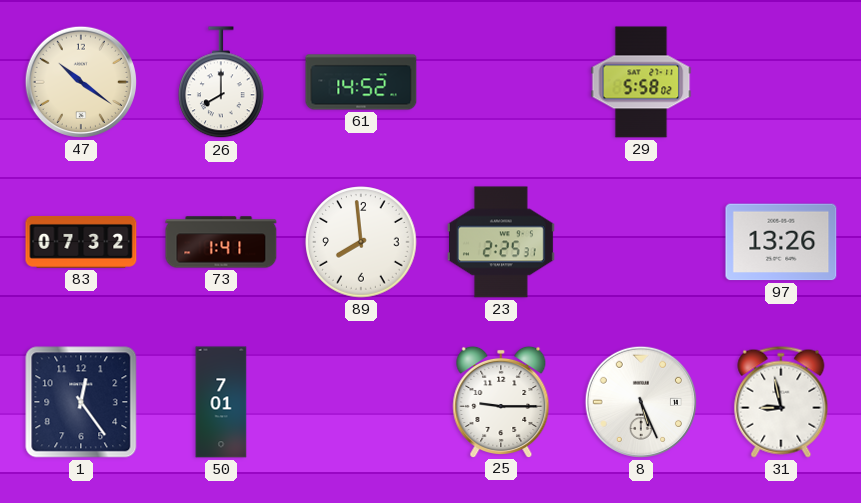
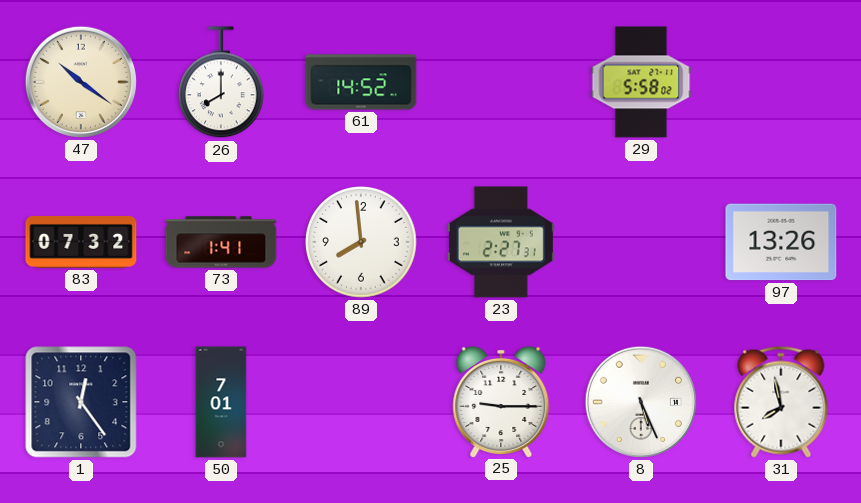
23: 2:25 -> 2:27
31: 8:58 -> 7:58
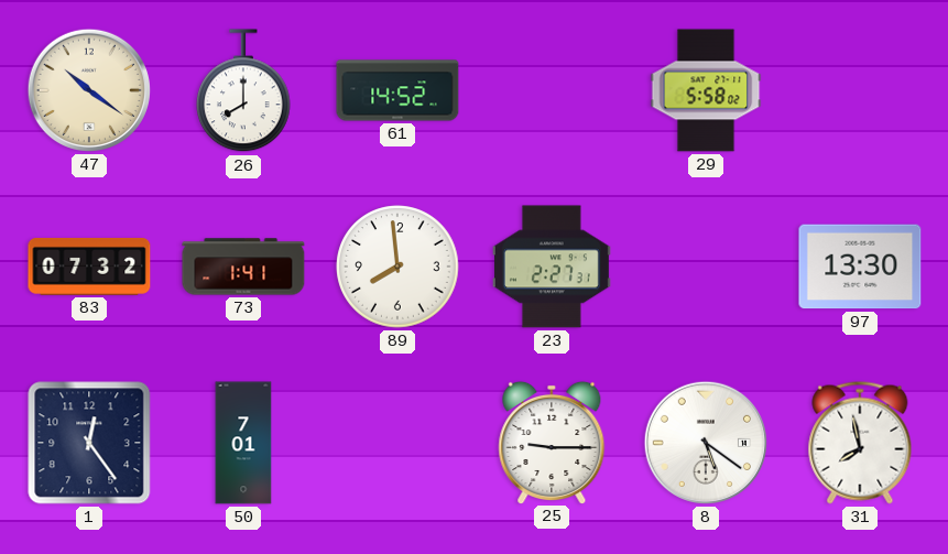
97: 13:26 -> 13:30
8: 5:26 -> 5:21
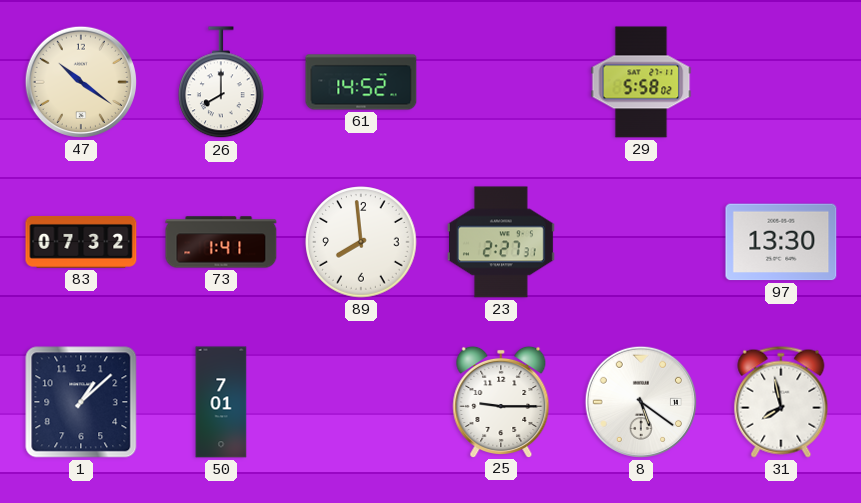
1: 12:24 -> 1:08
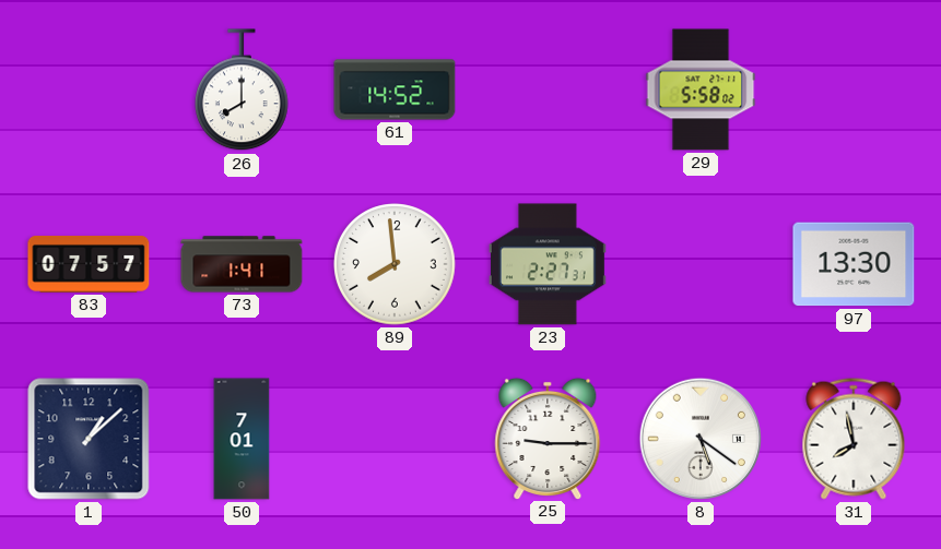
47: 10:21 -> none
83: 07:32 -> 07:57
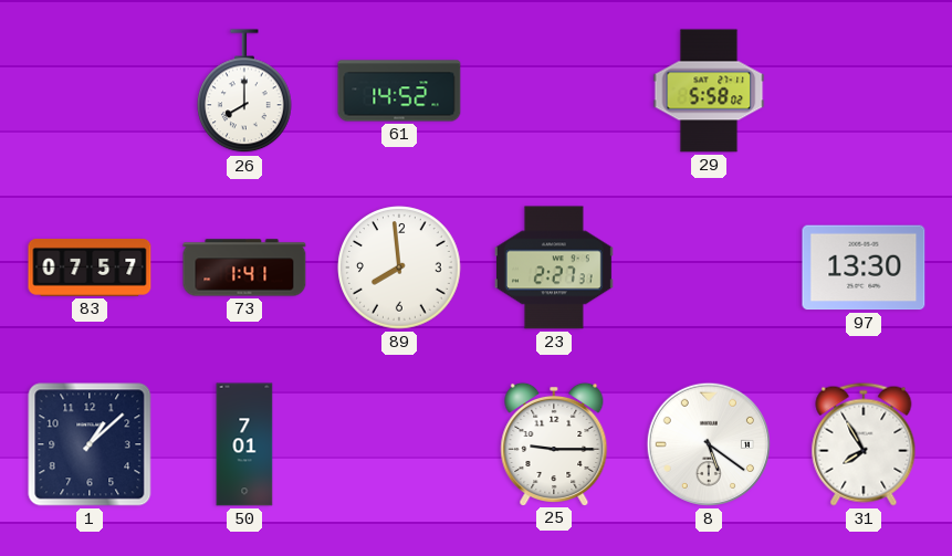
31: 7:58 -> 7:55
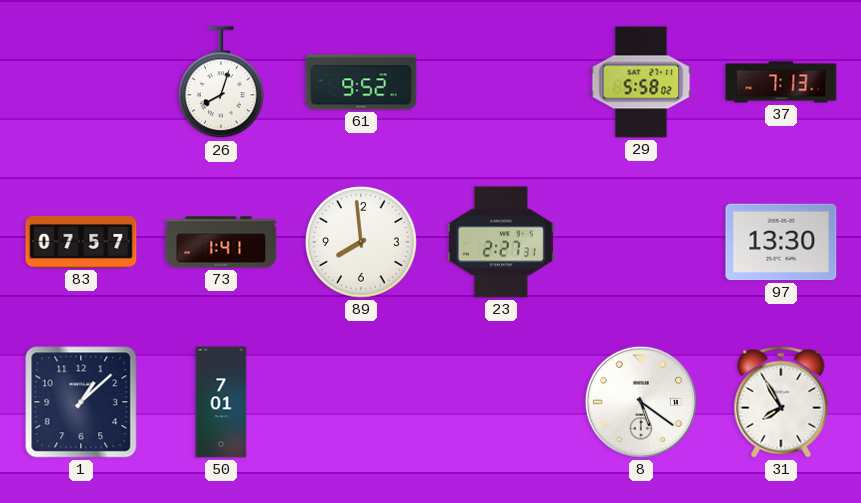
26: 8:00 -> 8:03
61: 14:52 -> 9:52
37: none -> 7:13
25: 9:15 -> none
